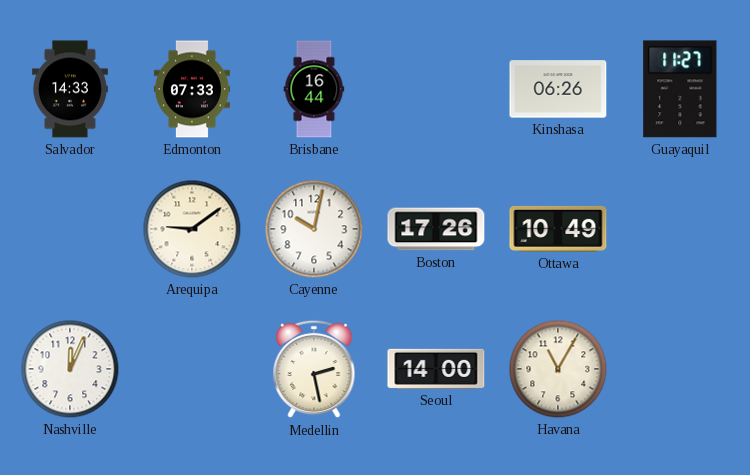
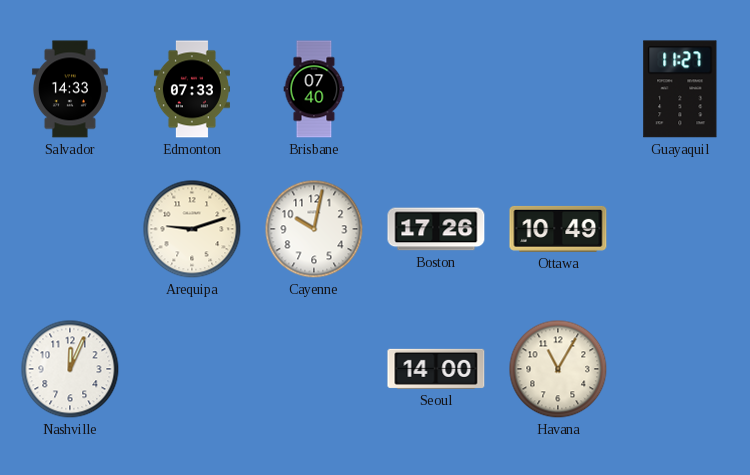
Brisbane: 16:44 -> 07:40
Kinshasa: 06:26 -> none
Arequipa: 9:09 -> 9:12
Medellin: 2:28 -> none
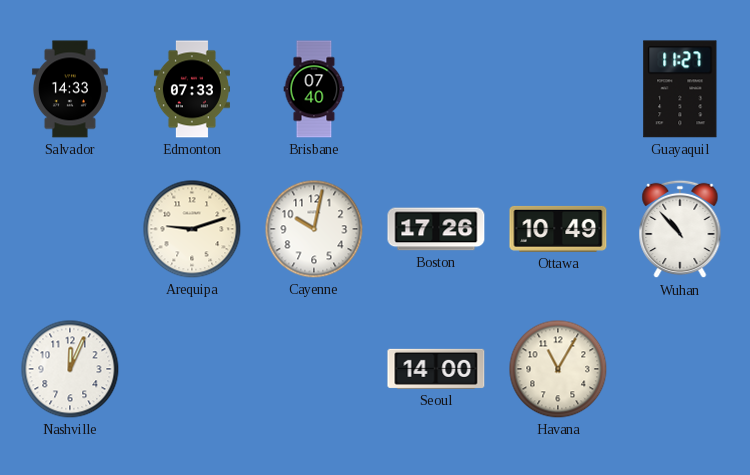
Wuhan: none -> 10:53
